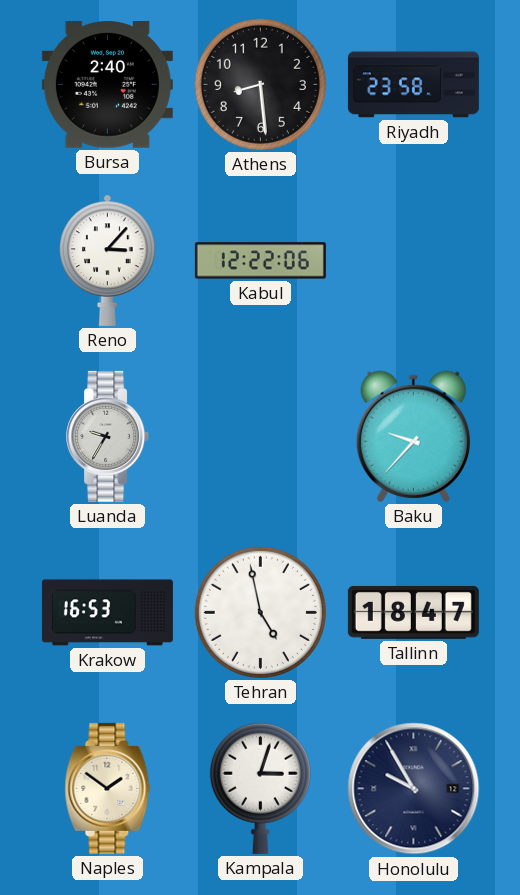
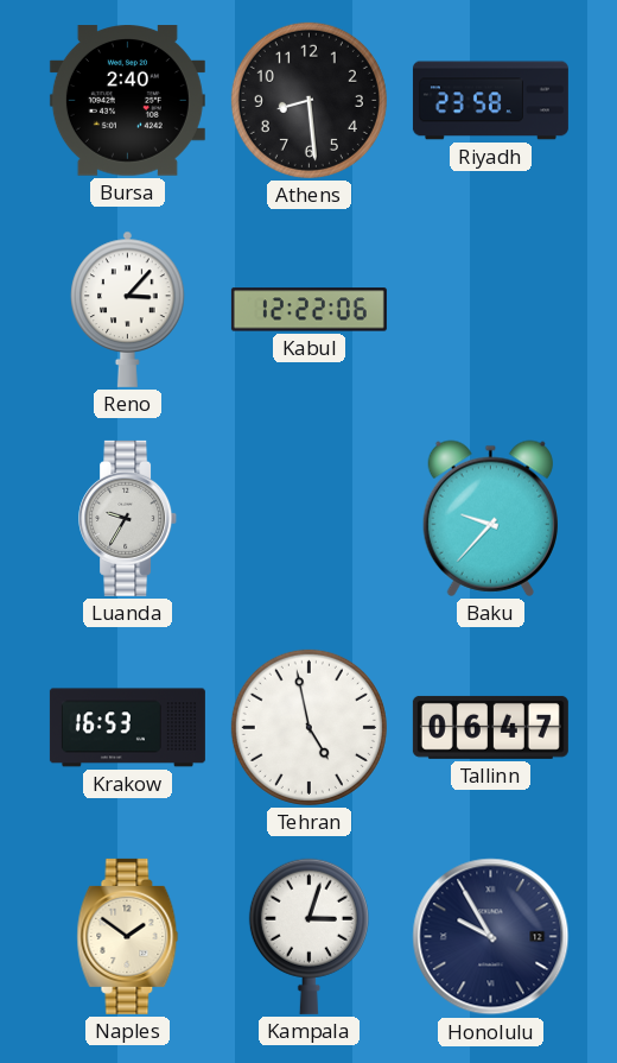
Tallinn: 18:47 -> 06:47
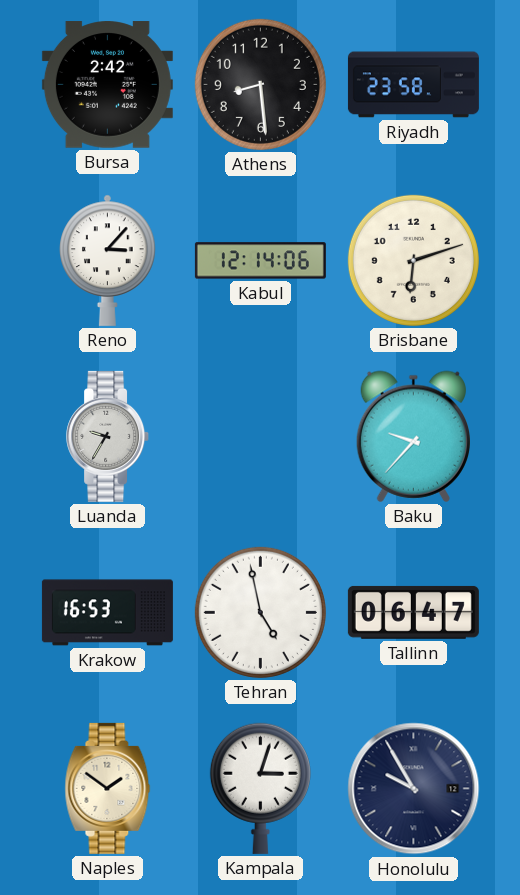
Bursa: 2:40 -> 2:42
Kabul: 12:22 -> 12:14
Brisbane: none -> 6:12
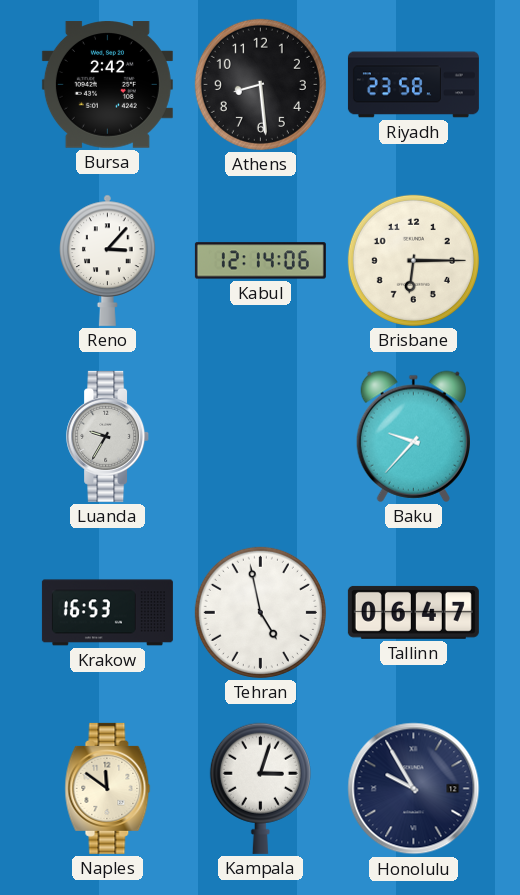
Brisbane: 6:12 -> 6:15
Naples: 1:51 -> 11:51
